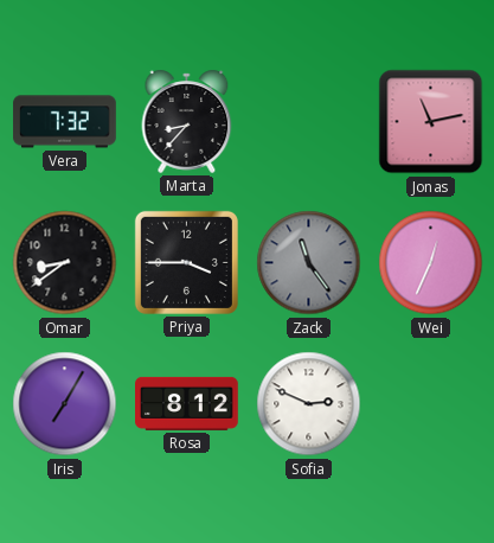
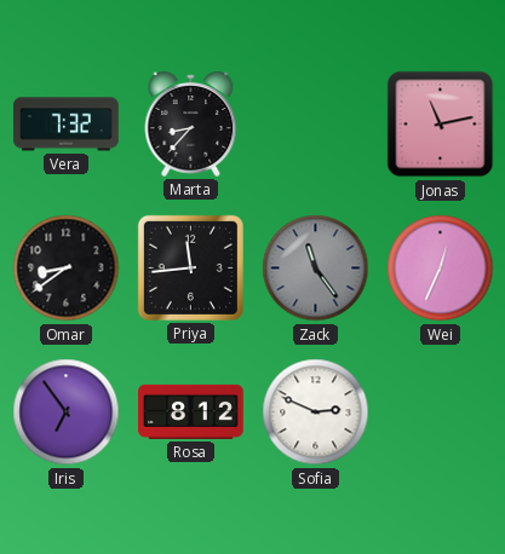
Priya: 3:45 -> 11:44
Iris: 7:05 -> 6:54
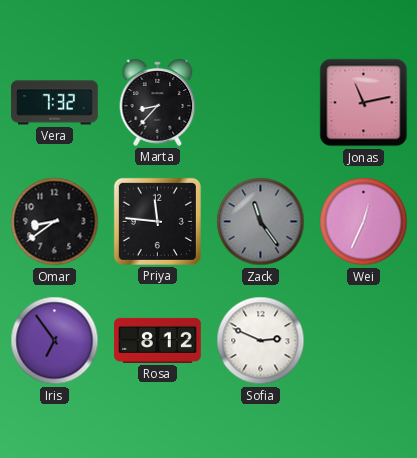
Priya: 11:44 -> 11:46
